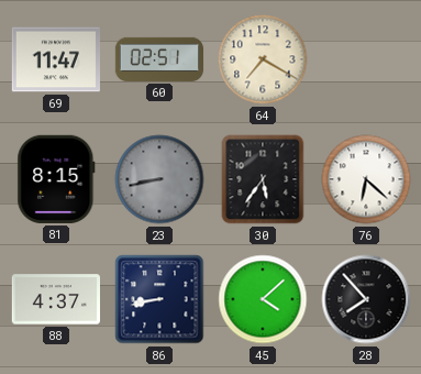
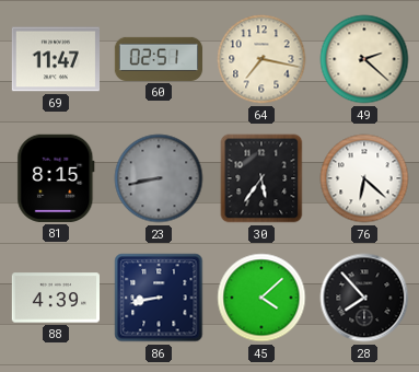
64: 7:20 -> 7:17
49: none -> 2:22
88: 4:37 -> 4:39
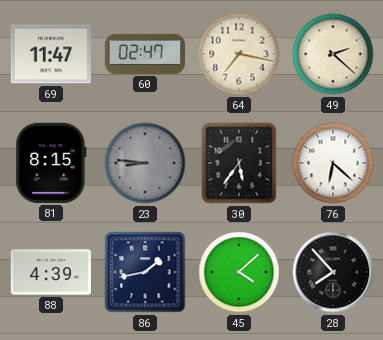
60: 02:51 -> 02:47
23: 8:43 -> 8:46
86: 8:43 -> 1:43
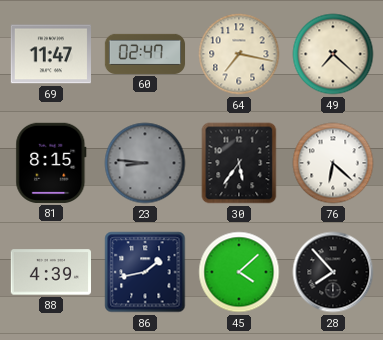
49: 2:22 -> 7:22
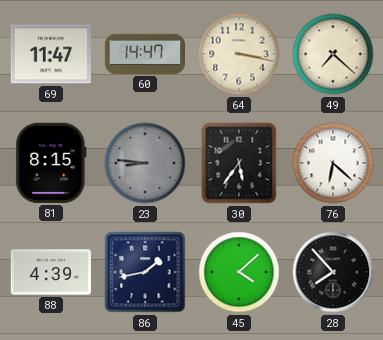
60: 02:47 -> 14:47
64: 7:17 -> 3:17
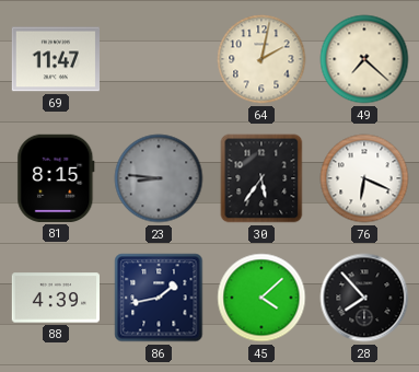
60: 14:47 -> none
64: 3:17 -> 2:02
76: 6:22 -> 6:19
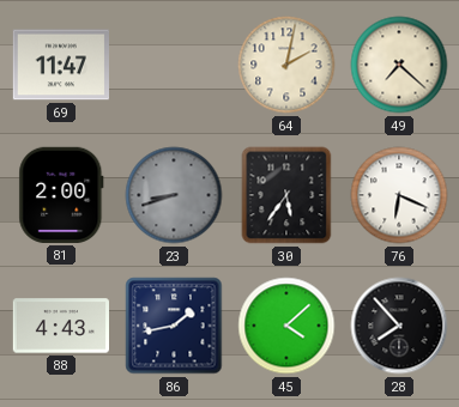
81: 8:15 -> 2:00
23: 8:46 -> 8:42
88: 4:39 -> 4:43
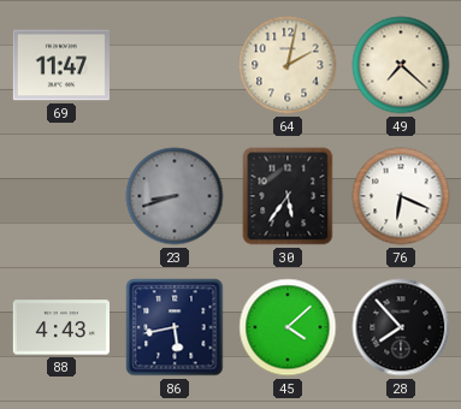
81: 2:00 -> none
86: 1:43 -> 5:43
